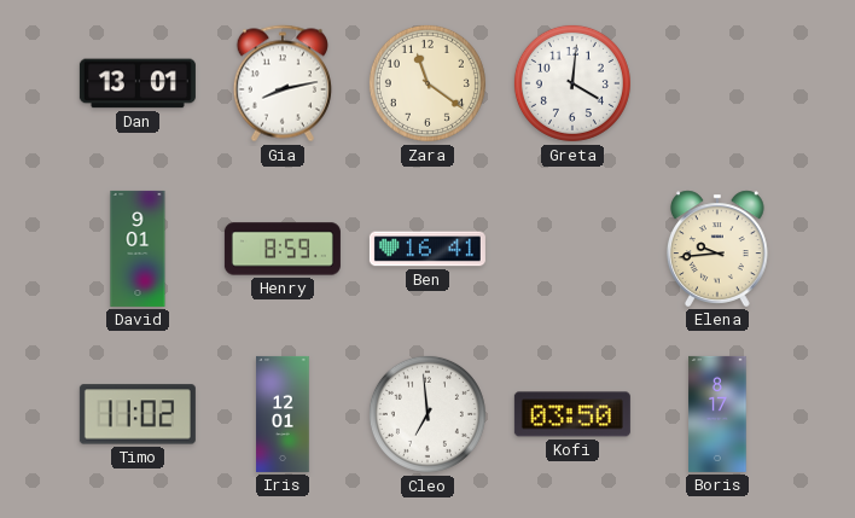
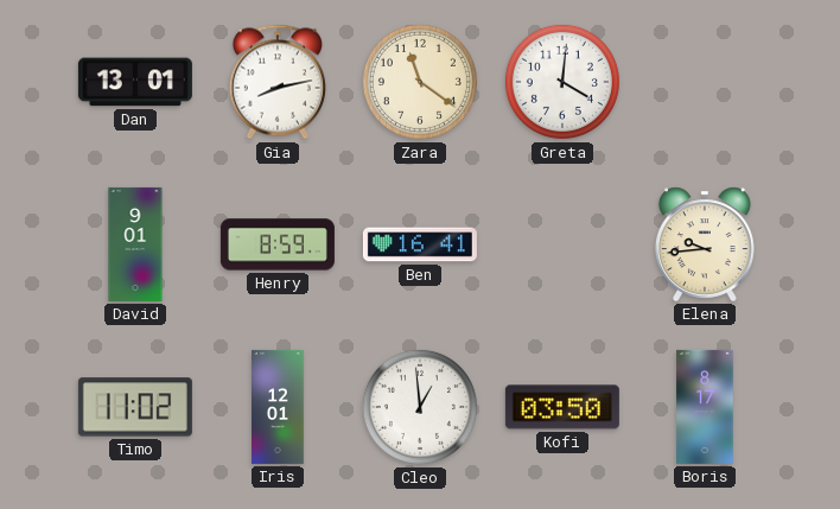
Cleo: 6:59 -> 12:59
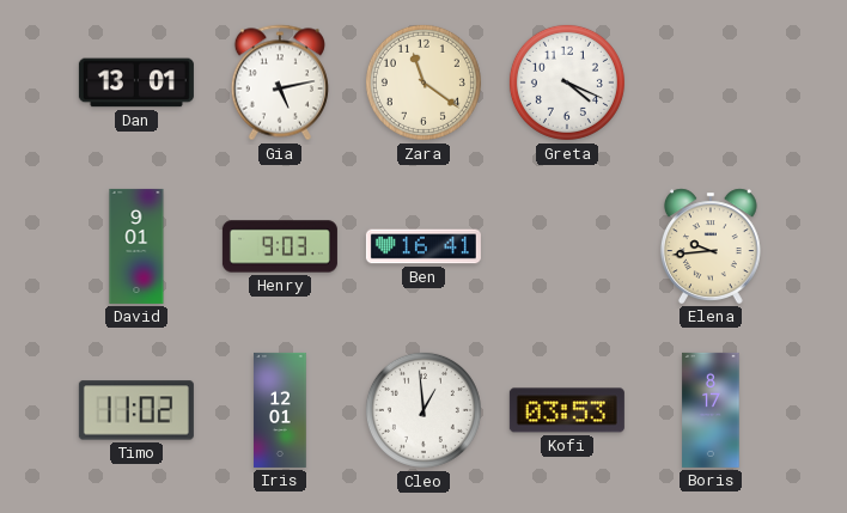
Gia: 8:13 -> 5:13
Greta: 4:01 -> 4:19
Henry: 8:59 -> 9:03
Kofi: 03:50 -> 03:53
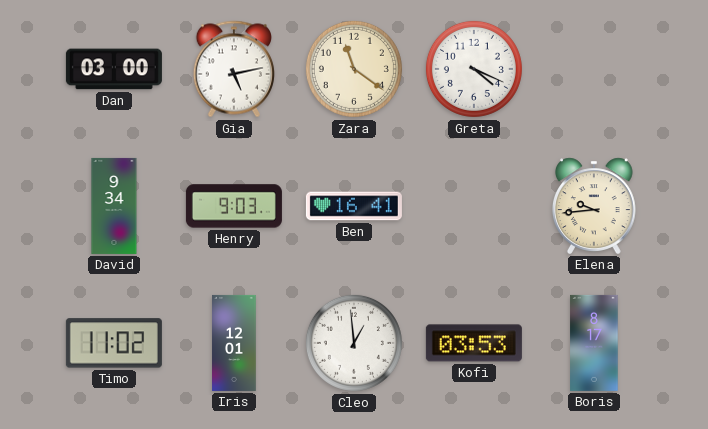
Dan: 13:01 -> 03:00
David: 9:01 -> 9:34
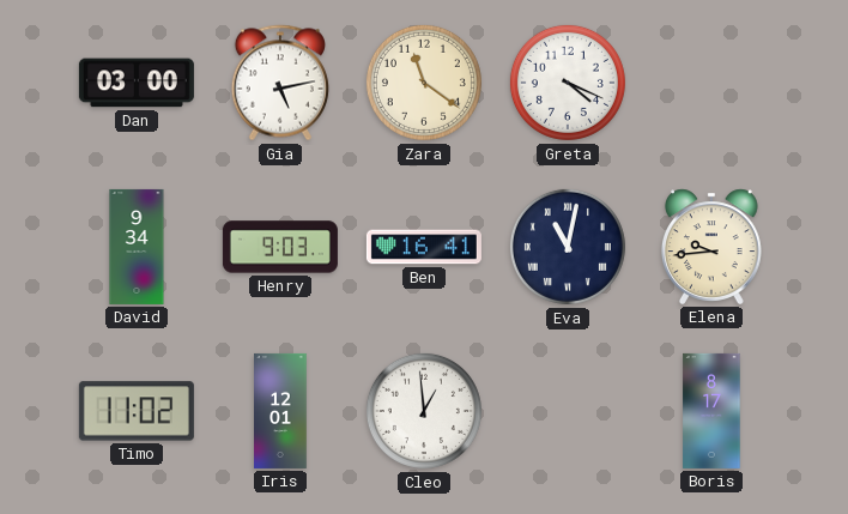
Eva: none -> 11:02
Kofi: 03:53 -> none
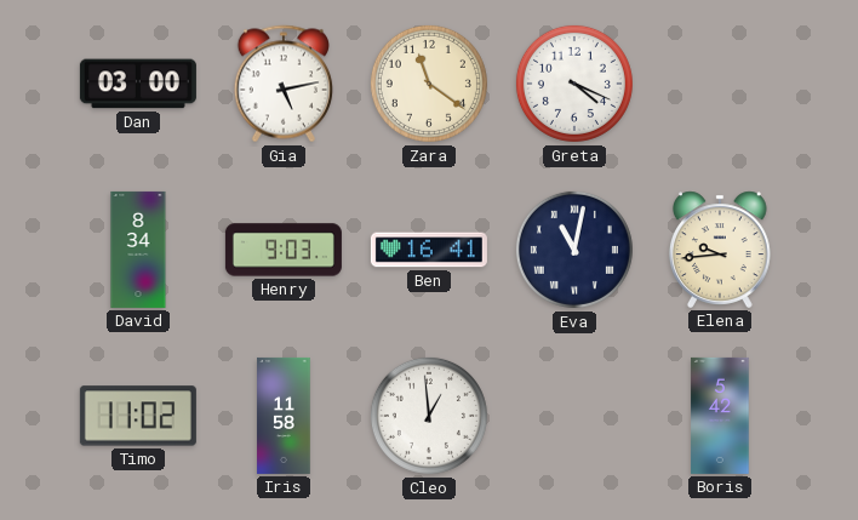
David: 9:34 -> 8:34
Iris: 12:01 -> 11:58
Boris: 8:17 -> 5:42
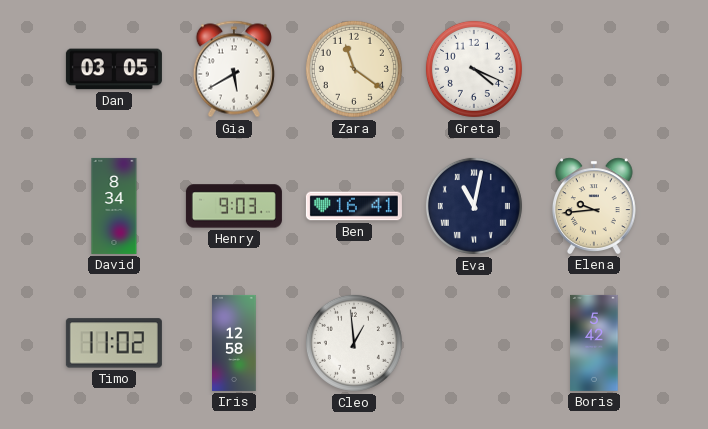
Dan: 03:00 -> 03:05
Gia: 5:13 -> 5:40
Iris: 11:58 -> 12:58
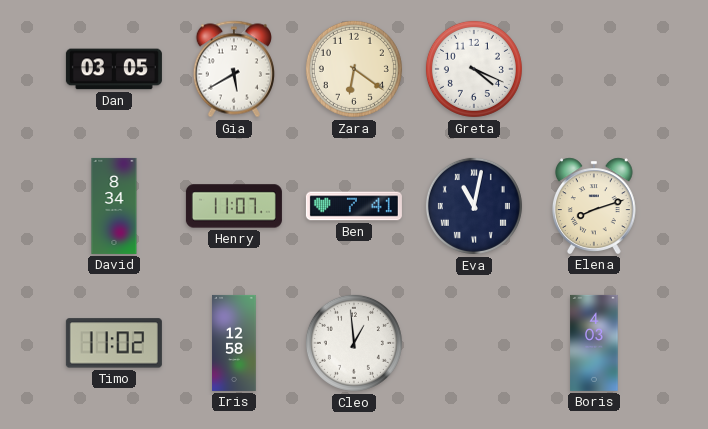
Zara: 11:21 -> 6:21
Henry: 9:03 -> 11:07
Ben: 16:41 -> 7:41
Elena: 9:44 -> 8:12
Boris: 5:42 -> 4:03
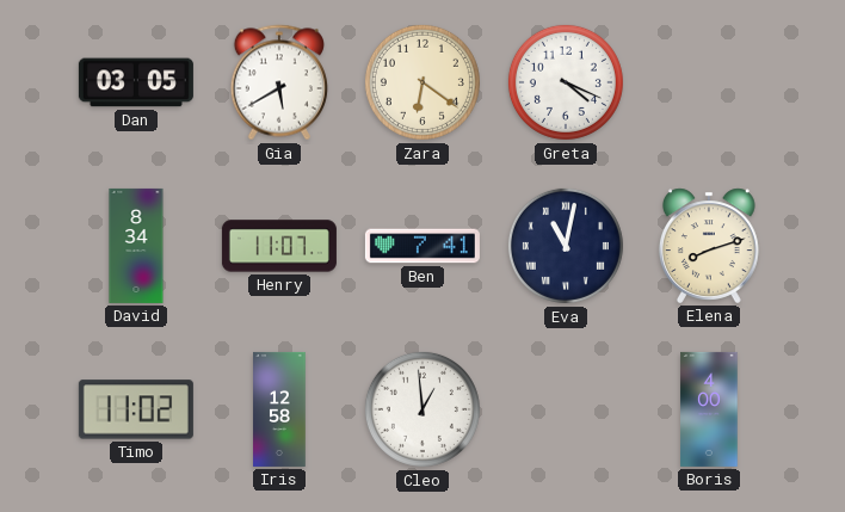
Boris: 4:03 -> 4:00
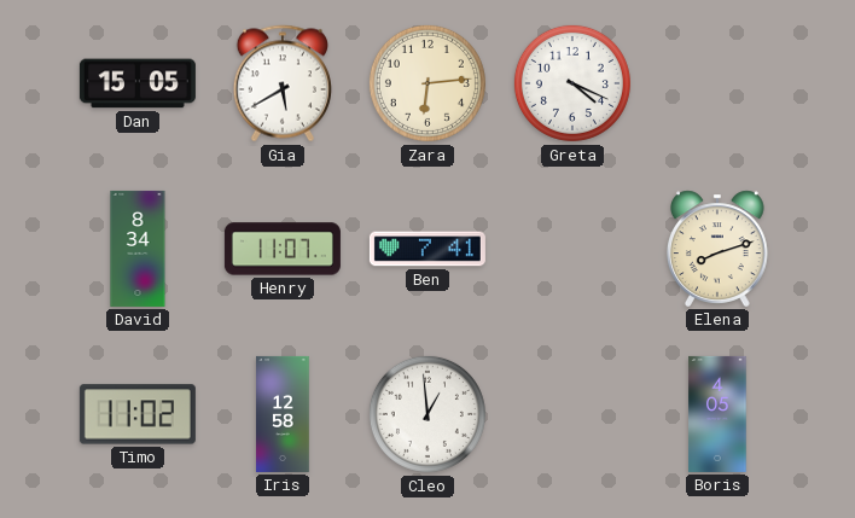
Dan: 03:05 -> 15:05
Zara: 6:21 -> 6:14
Eva: 11:02 -> none
Boris: 4:00 -> 4:05
